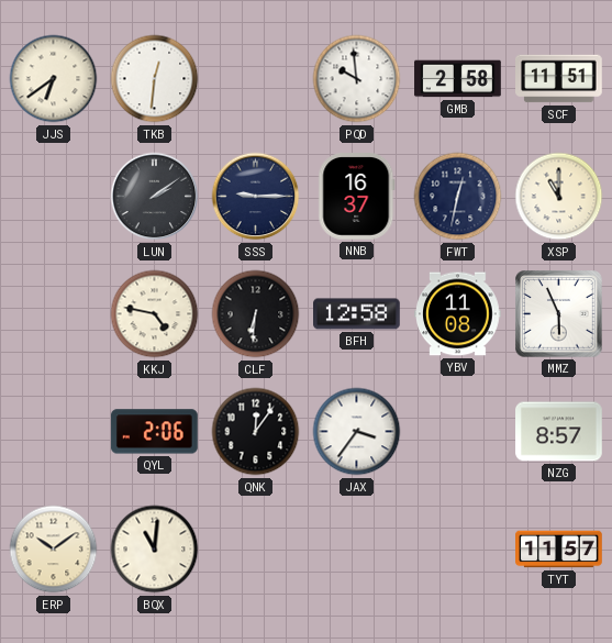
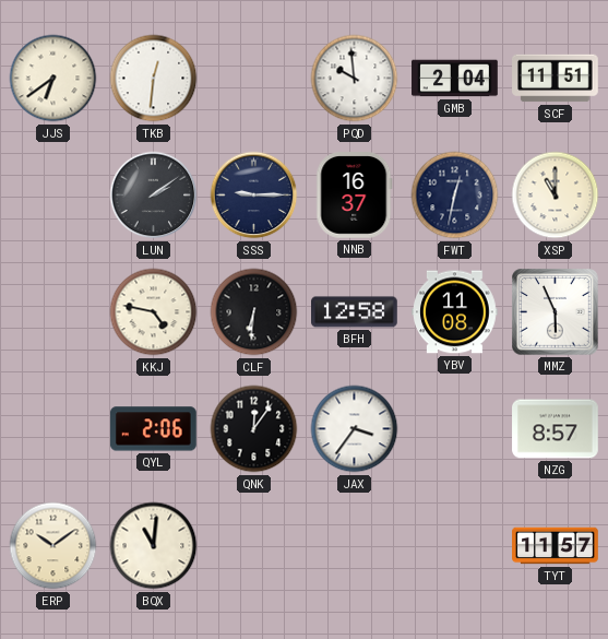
GMB: 2:58 -> 2:04
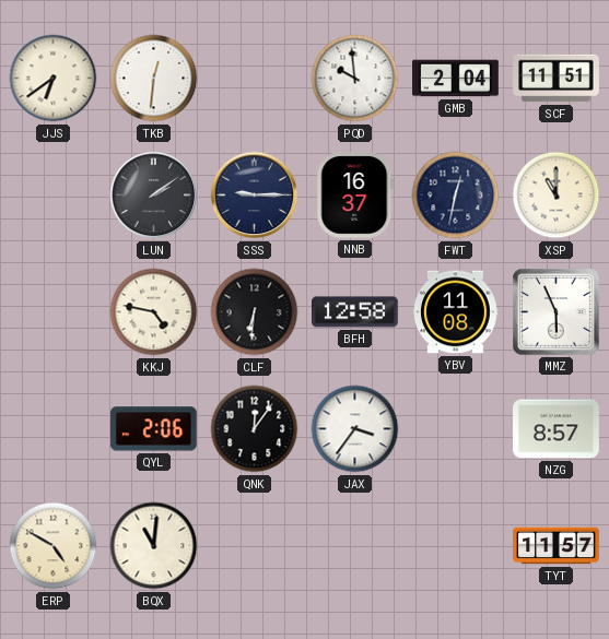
ERP: 10:09 -> 4:50
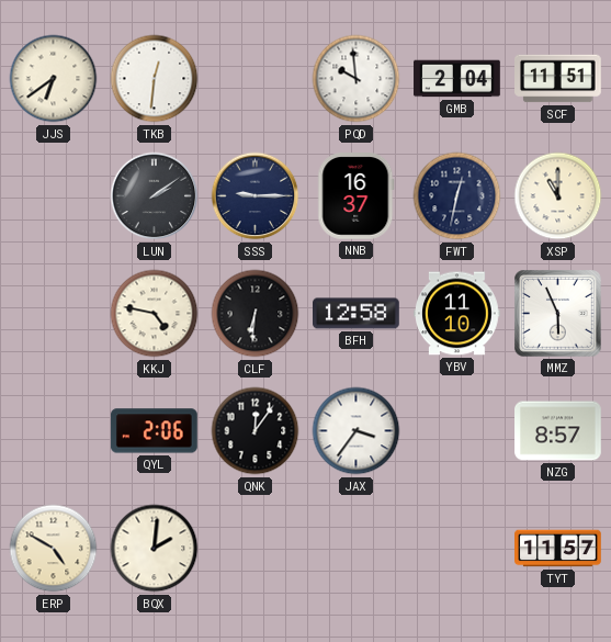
YBV: 11:08 -> 11:10
BQX: 11:01 -> 2:01
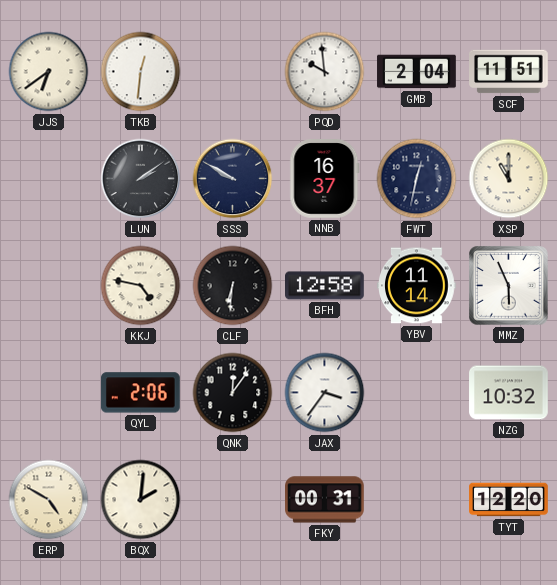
SSS: 9:15 -> 9:50
YBV: 11:10 -> 11:14
NZG: 8:57 -> 10:32
FKY: none -> 00:31
TYT: 11:57 -> 12:20
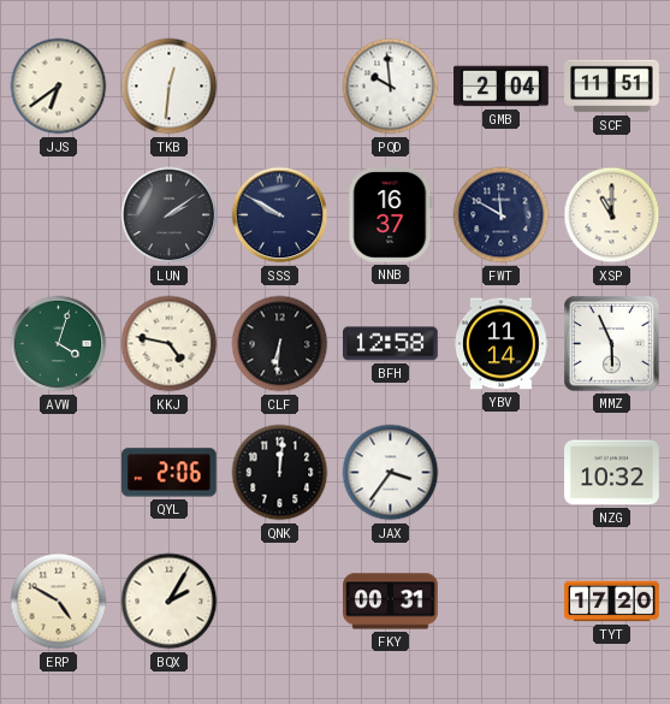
FWT: 12:32 -> 11:50
AVW: none -> 4:03
QNK: 12:06 -> 12:01
BQX: 2:01 -> 2:05
TYT: 12:20 -> 17:20
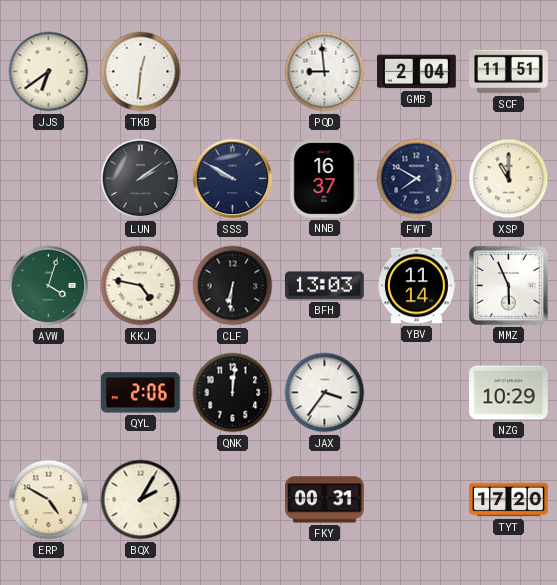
PQD: 9:59 -> 8:59
FWT: 11:50 -> 7:50
BFH: 12:58 -> 13:03
NZG: 10:32 -> 10:29
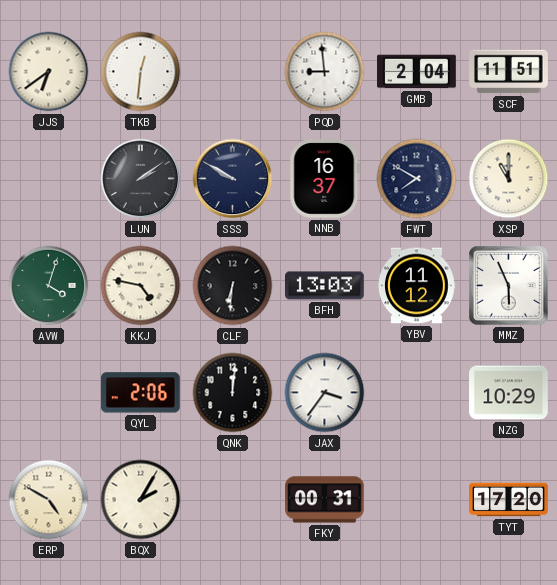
YBV: 11:14 -> 11:12
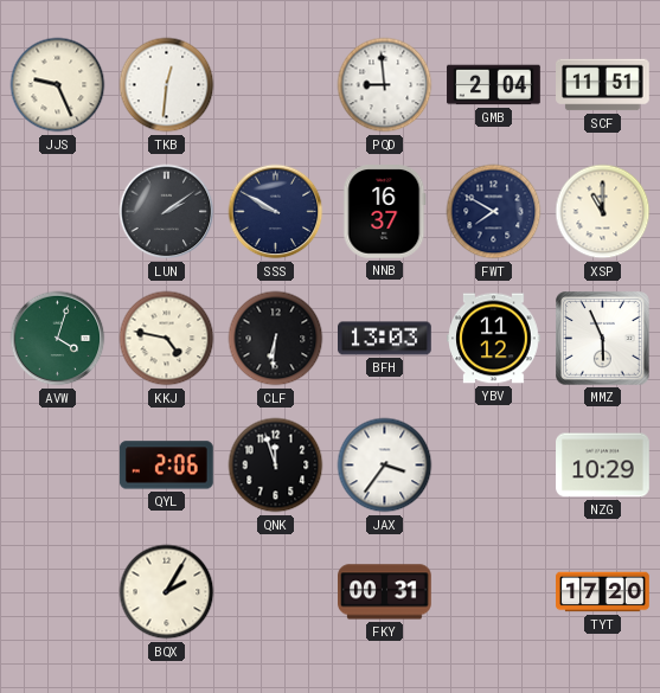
JJS: 6:39 -> 9:26
QNK: 12:01 -> 11:57
ERP: 4:50 -> none
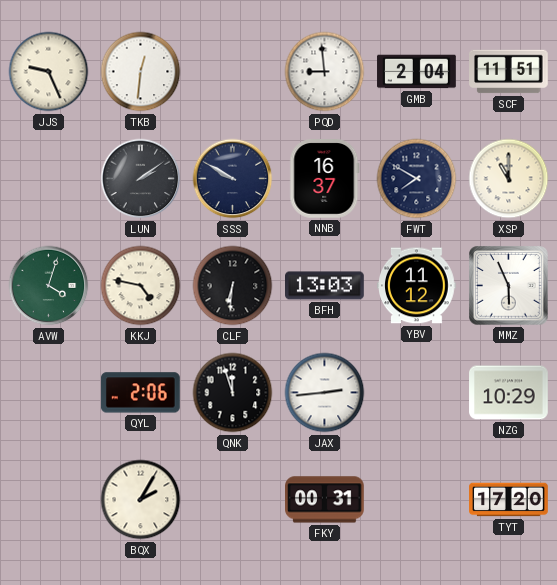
JAX: 3:36 -> 2:44
